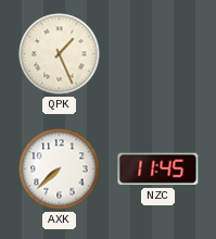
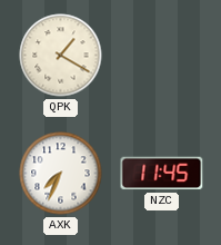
QPK: 1:26 -> 1:20
AXK: 7:38 -> 7:34
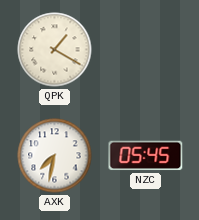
AXK: 7:34 -> 7:32
NZC: 11:45 -> 05:45
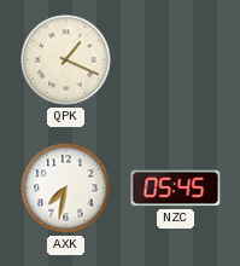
QPK: 1:20 -> 1:19
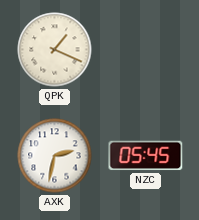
AXK: 7:32 -> 2:32
